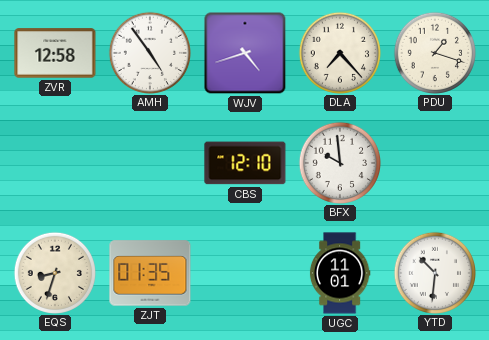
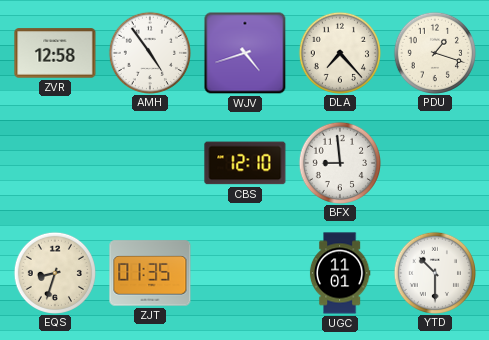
BFX: 9:59 -> 8:59
YTD: 10:31 -> 10:30
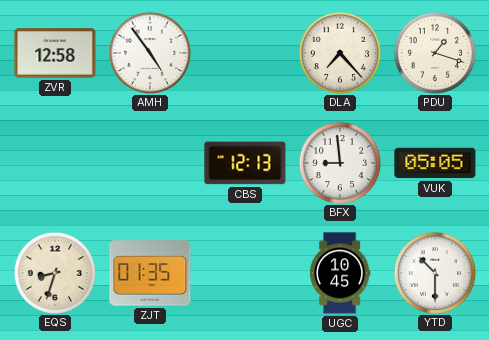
WJV: 4:42 -> none
CBS: 12:10 -> 12:13
VUK: none -> 05:05
UGC: 11:01 -> 10:45
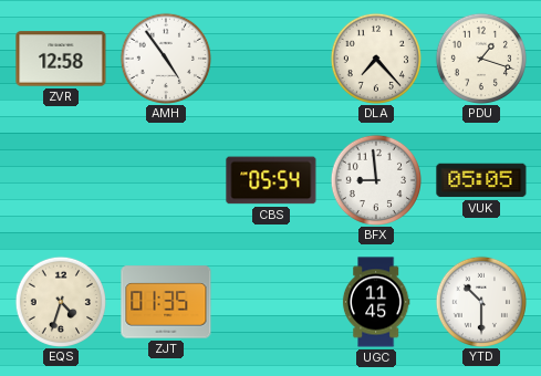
CBS: 12:13 -> 05:54
EQS: 8:33 -> 4:33
UGC: 10:45 -> 11:45
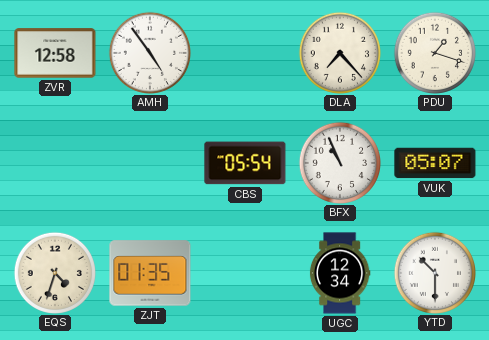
BFX: 8:59 -> 10:56
VUK: 05:05 -> 05:07
UGC: 11:45 -> 12:34
